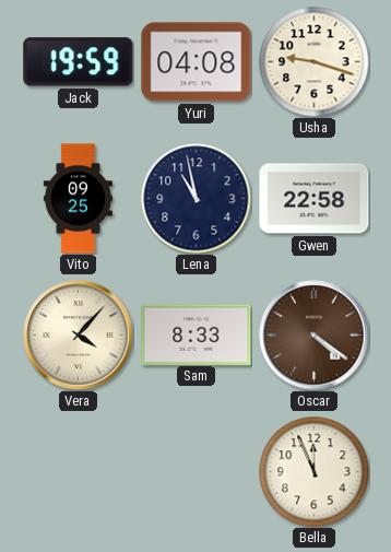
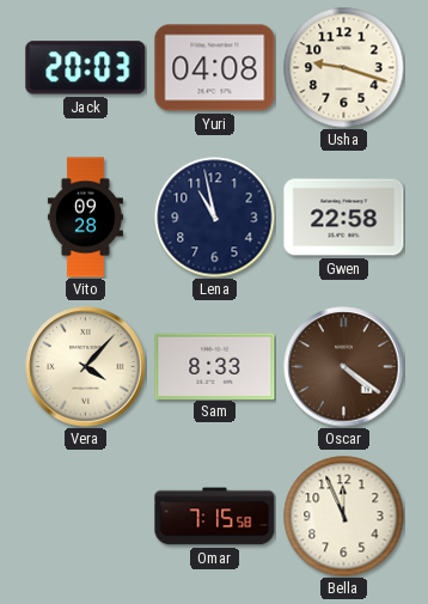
Jack: 19:59 -> 20:03
Vito: 09:25 -> 09:28
Omar: none -> 7:15
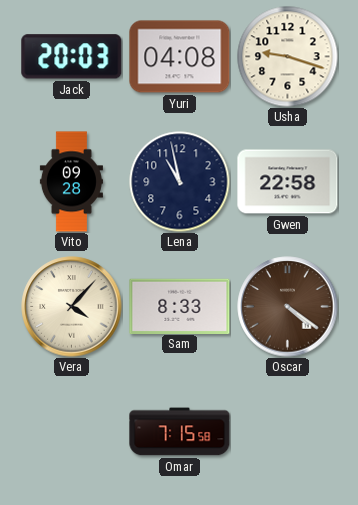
Bella: 11:56 -> none
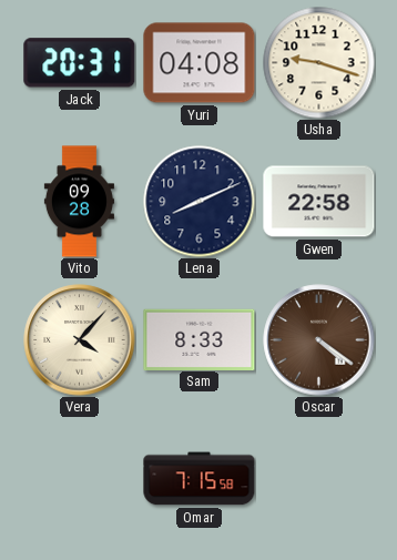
Jack: 20:03 -> 20:31
Lena: 10:58 -> 8:11
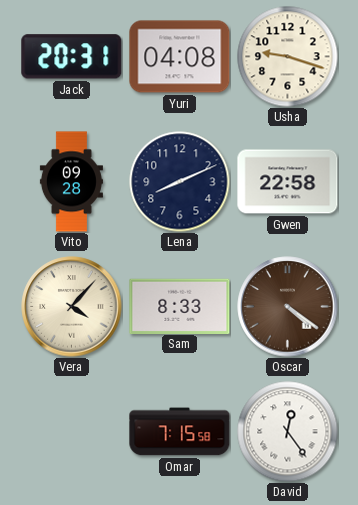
David: none -> 12:24
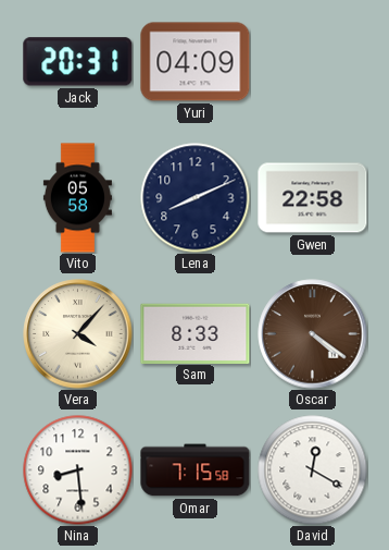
Yuri: 04:08 -> 04:09
Usha: 9:18 -> none
Vito: 09:28 -> 05:58
Nina: none -> 8:29
David: 12:24 -> 12:20
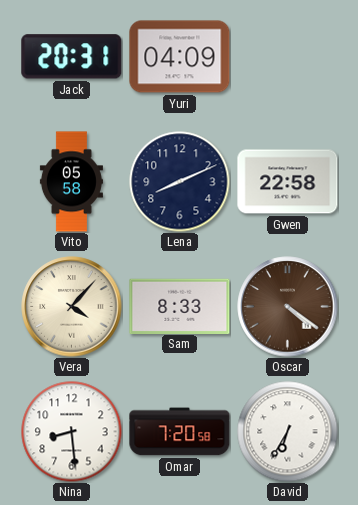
Omar: 7:15 -> 7:20
David: 12:20 -> 6:35
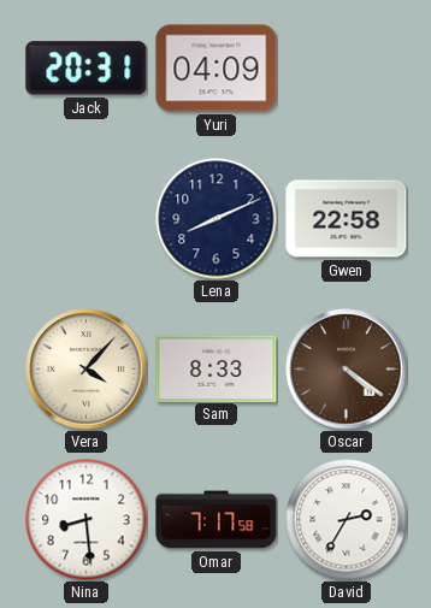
Vito: 05:58 -> none
Omar: 7:20 -> 7:17
David: 6:35 -> 2:35
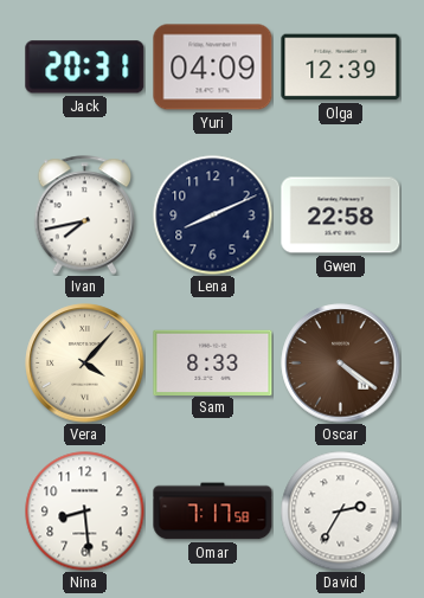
Olga: none -> 12:39
Ivan: none -> 7:43
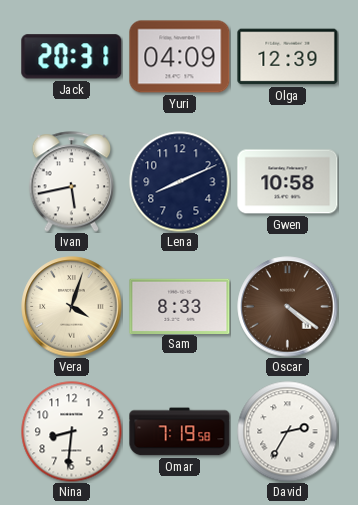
Ivan: 7:43 -> 5:43
Gwen: 22:58 -> 10:58
Vera: 4:07 -> 4:03
Nina: 8:29 -> 8:31
Omar: 7:17 -> 7:19
